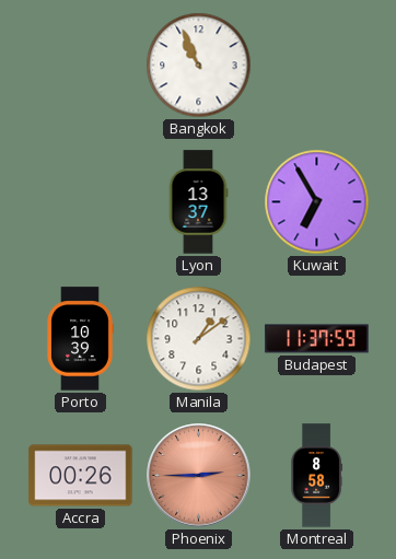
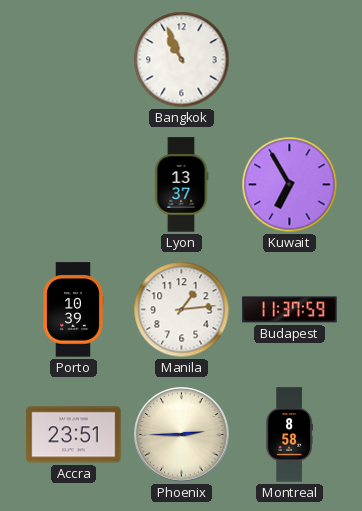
Manila: 1:09 -> 1:14
Accra: 00:26 -> 23:51
Phoenix dial: salmon -> cream
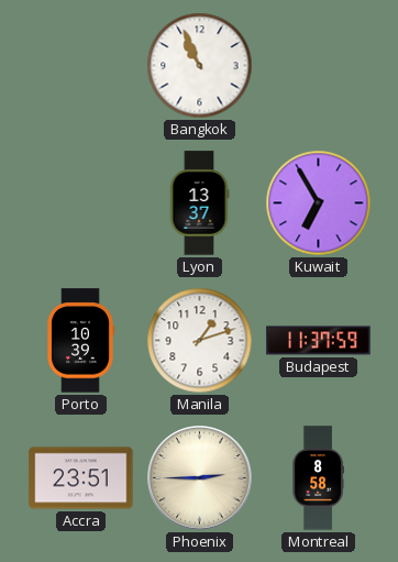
Manila: 1:14 -> 1:12
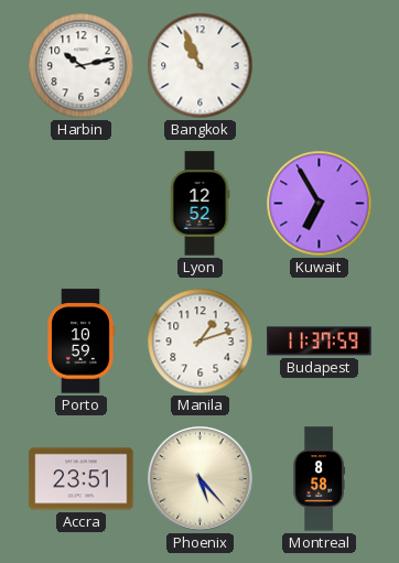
Harbin: none -> 10:13
Lyon: 13:37 -> 12:52
Porto: 10:39 -> 10:59
Phoenix: 2:45 -> 5:23
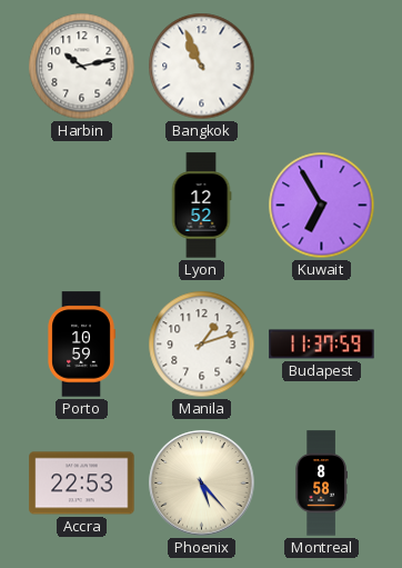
Accra: 23:51 -> 22:53
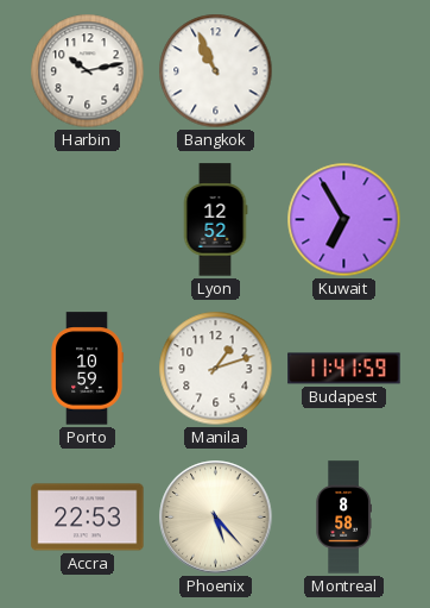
Budapest: 11:37 -> 11:41
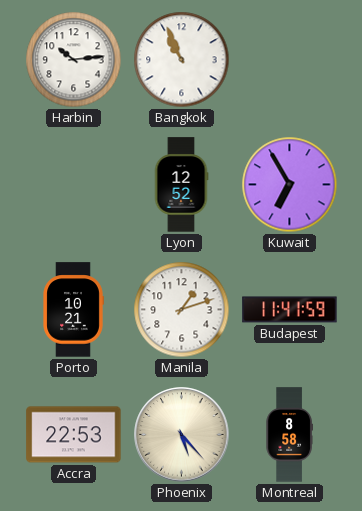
Harbin: 10:13 -> 10:14
Porto: 10:59 -> 10:21
